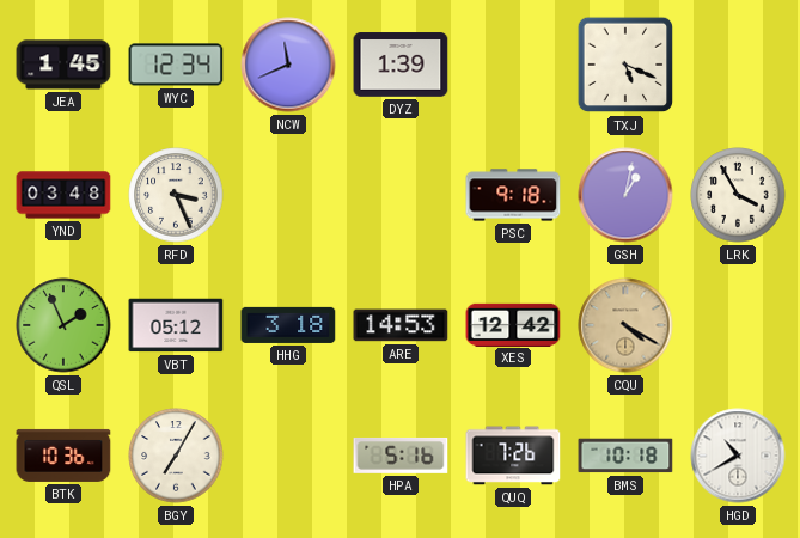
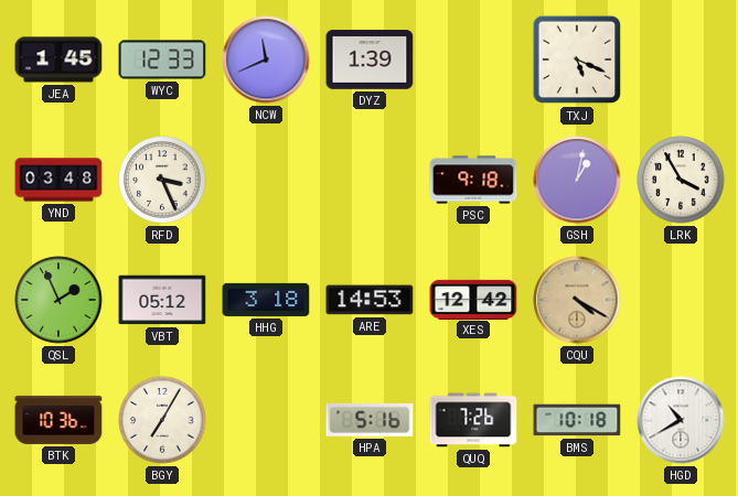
WYC: 12:34 -> 12:33
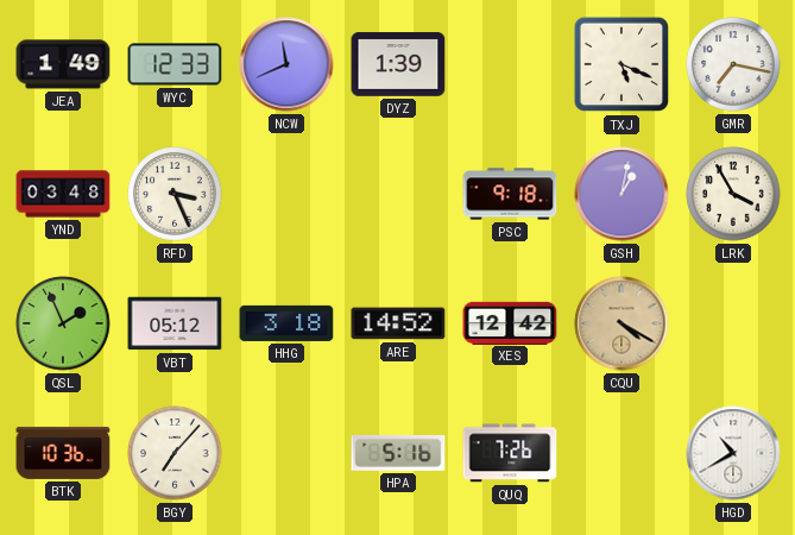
JEA: 1:45 -> 1:49
GMR: none -> 7:17
ARE: 14:53 -> 14:52
BGY: 7:05 -> 7:07
BMS: 10:18 -> none
